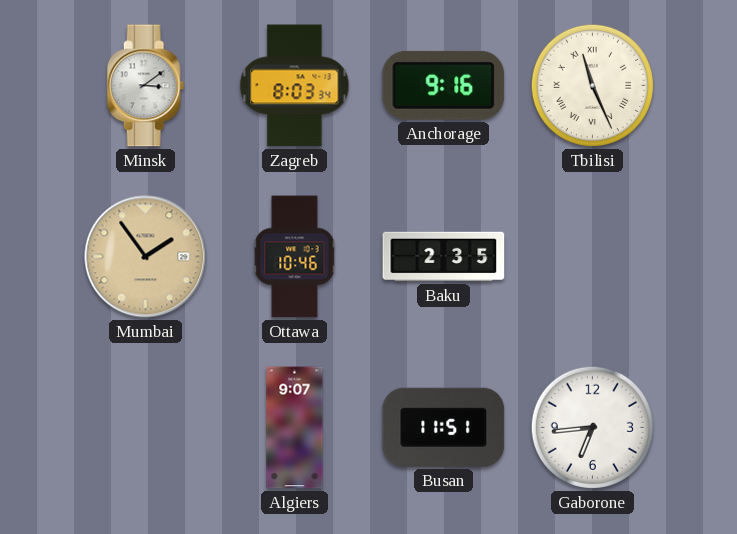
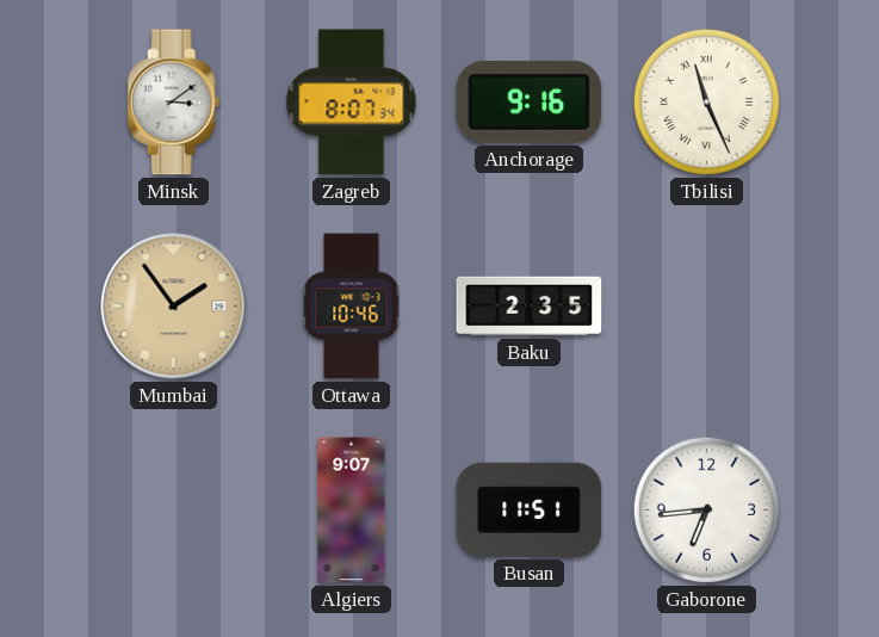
Zagreb: 8:03 -> 8:07
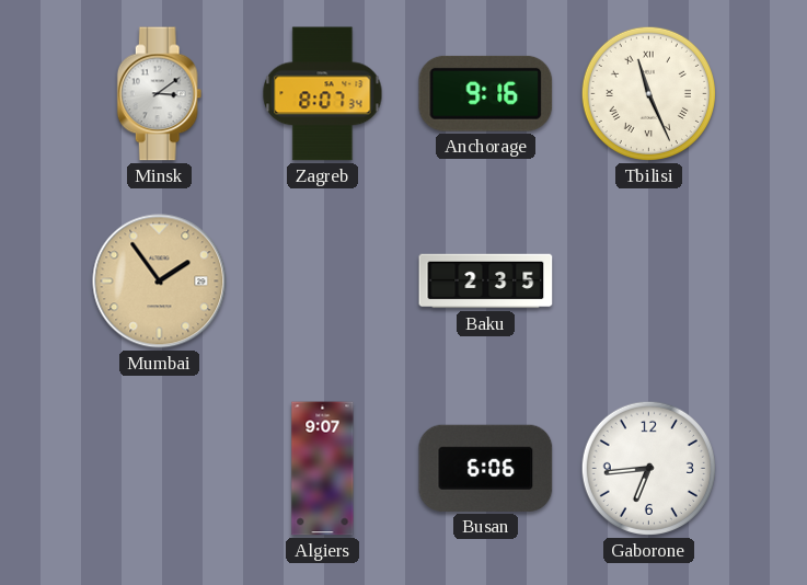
Ottawa: 10:46 -> none
Busan: 11:51 -> 6:06
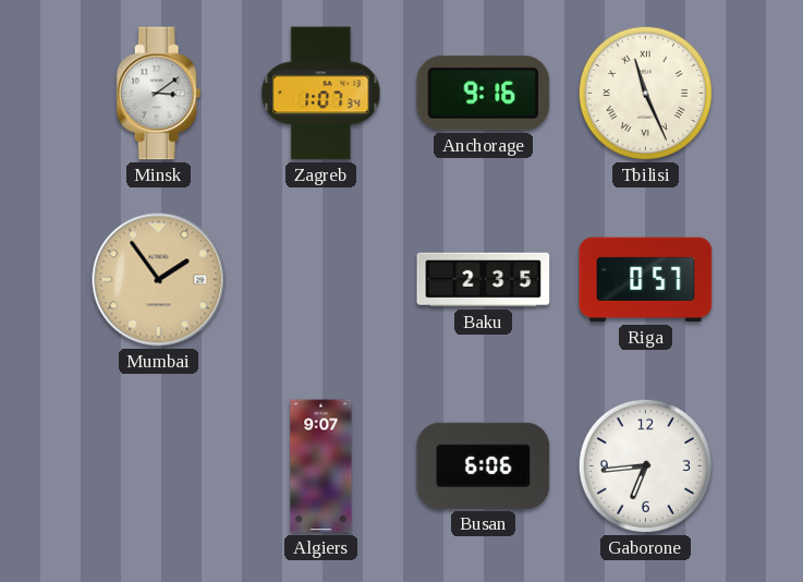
Zagreb: 8:07 -> 1:07
Riga: none -> 0:57
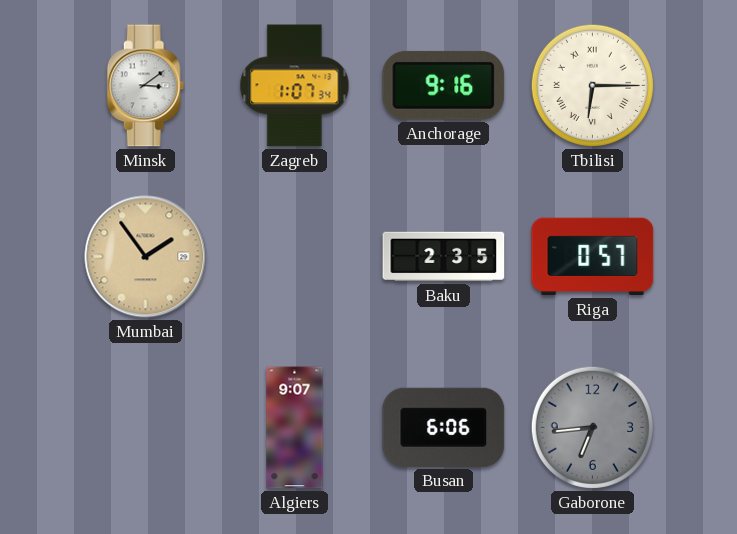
Tbilisi: 11:26 -> 6:15
Gaborone dial: white -> grey
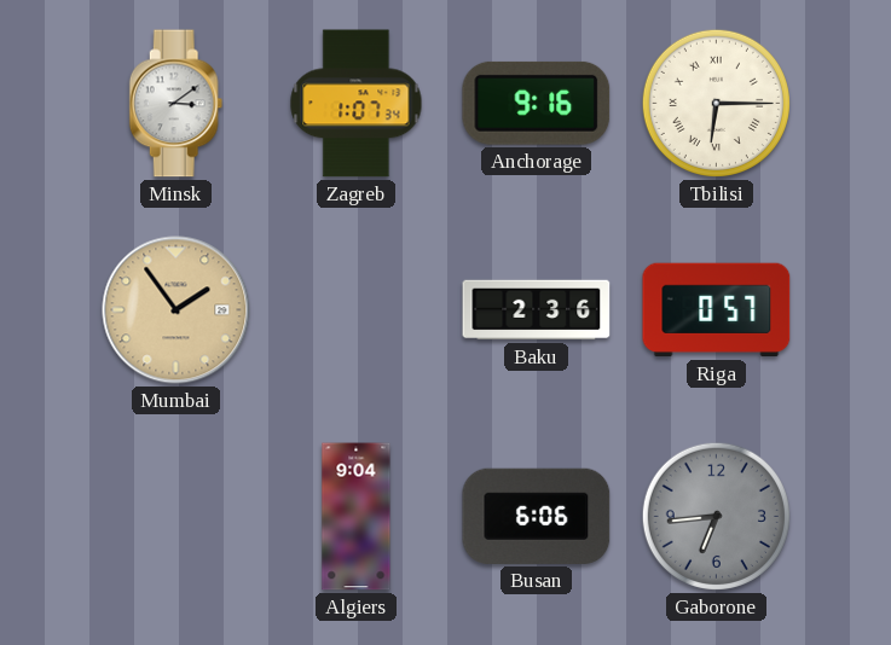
Baku: 2:35 -> 2:36
Algiers: 9:07 -> 9:04
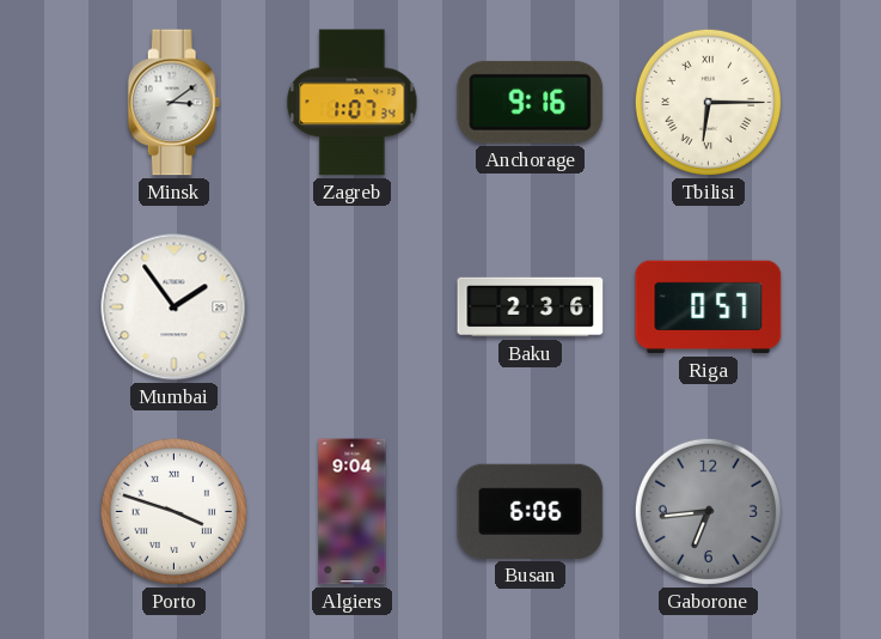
Mumbai dial: champagne -> white
Porto: none -> 3:48
